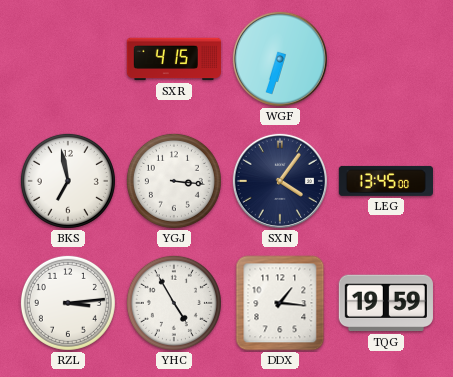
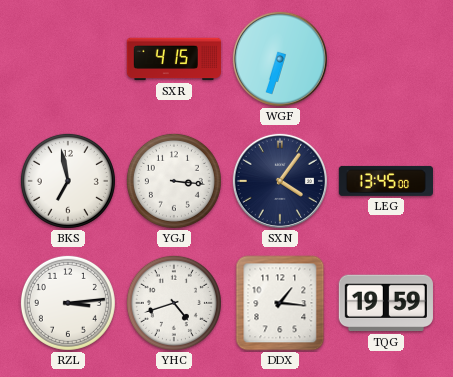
YHC: 4:55 -> 4:42
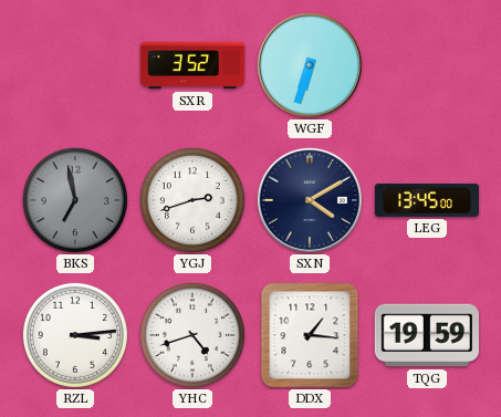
SXR: 4:15 -> 3:52
BKS dial: white -> grey
YGJ: 3:16 -> 2:42
SXN: 4:06 -> 4:10
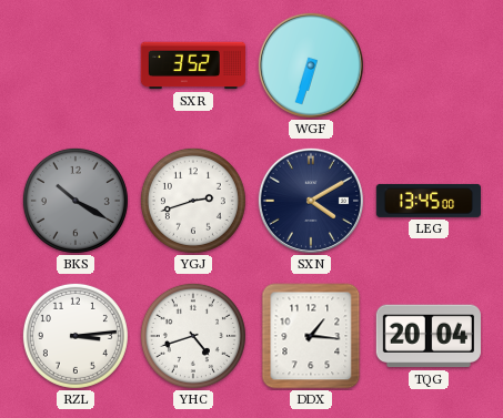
BKS: 6:58 -> 10:20
TQG: 19:59 -> 20:04
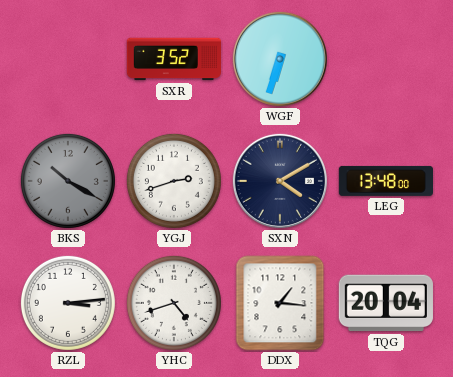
LEG: 13:45 -> 13:48
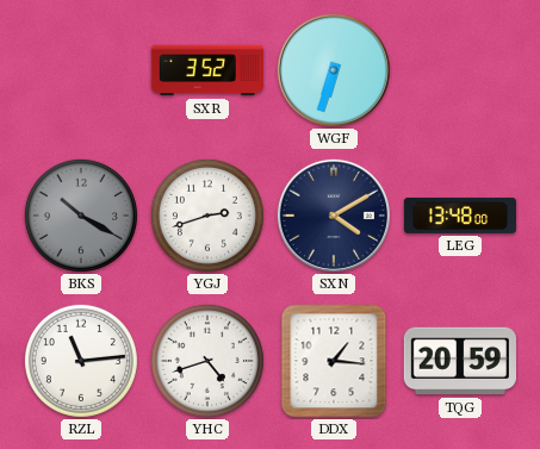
RZL: 3:14 -> 11:14
TQG: 20:04 -> 20:59
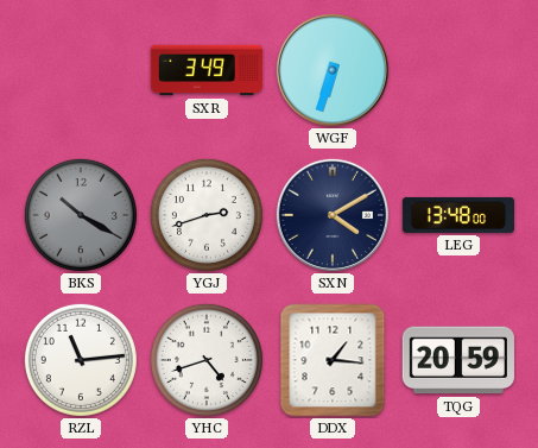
SXR: 3:52 -> 3:49
